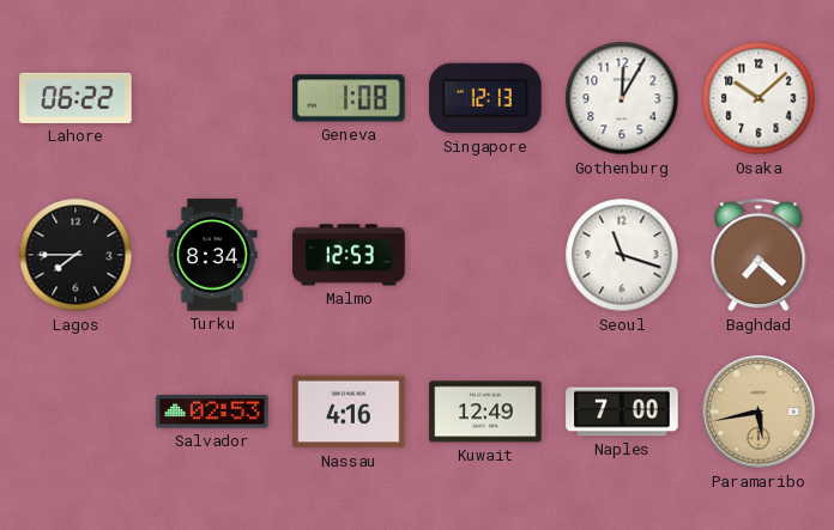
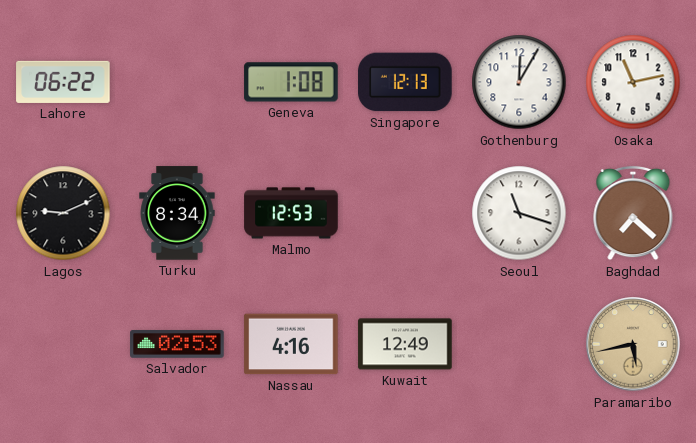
Osaka: 10:08 -> 11:13
Lagos: 7:45 -> 9:11
Naples: 7:00 -> none
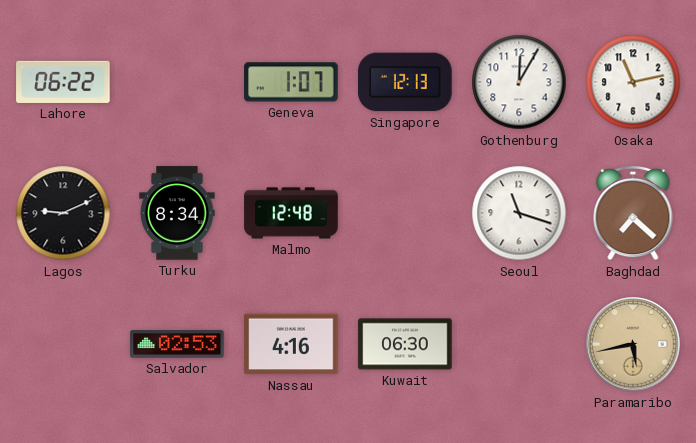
Geneva: 1:08 -> 1:07
Malmo: 12:53 -> 12:48
Kuwait: 12:49 -> 06:30
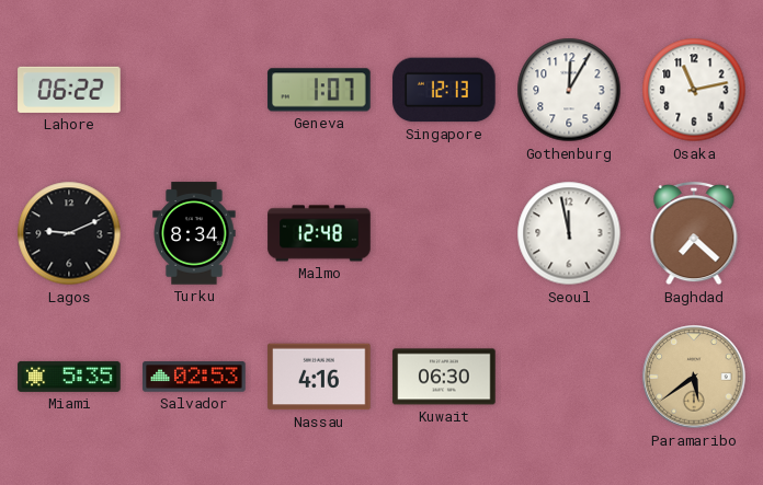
Seoul: 11:18 -> 11:58
Miami: none -> 5:35
Paramaribo: 5:43 -> 5:39
